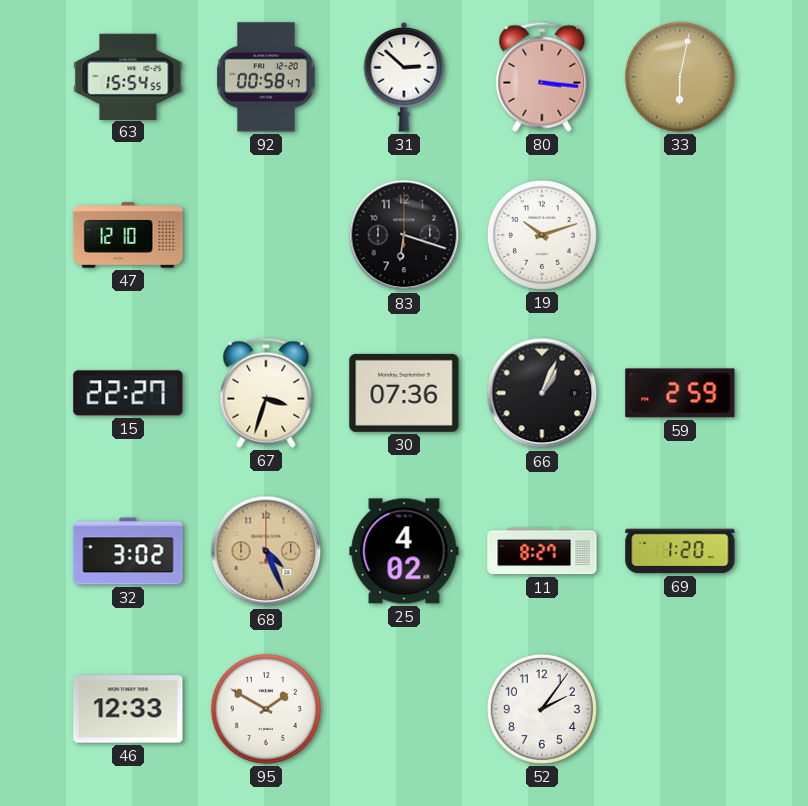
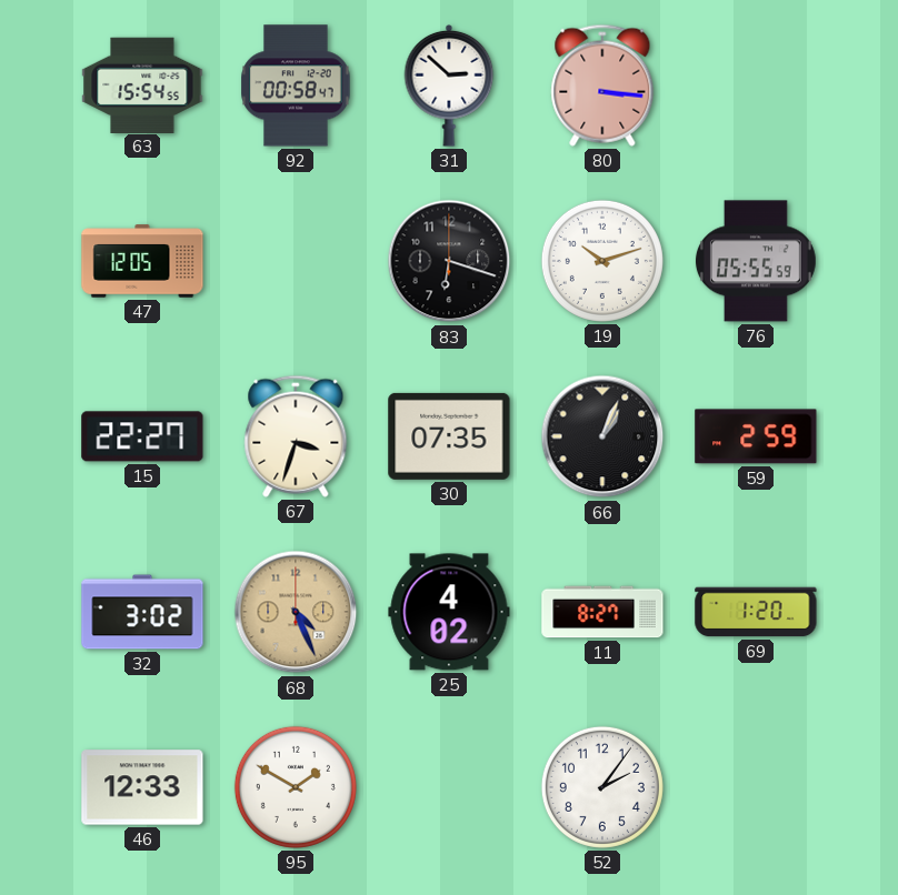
33: 6:02 -> none
47: 12:10 -> 12:05
76: none -> 05:55
30: 07:36 -> 07:35
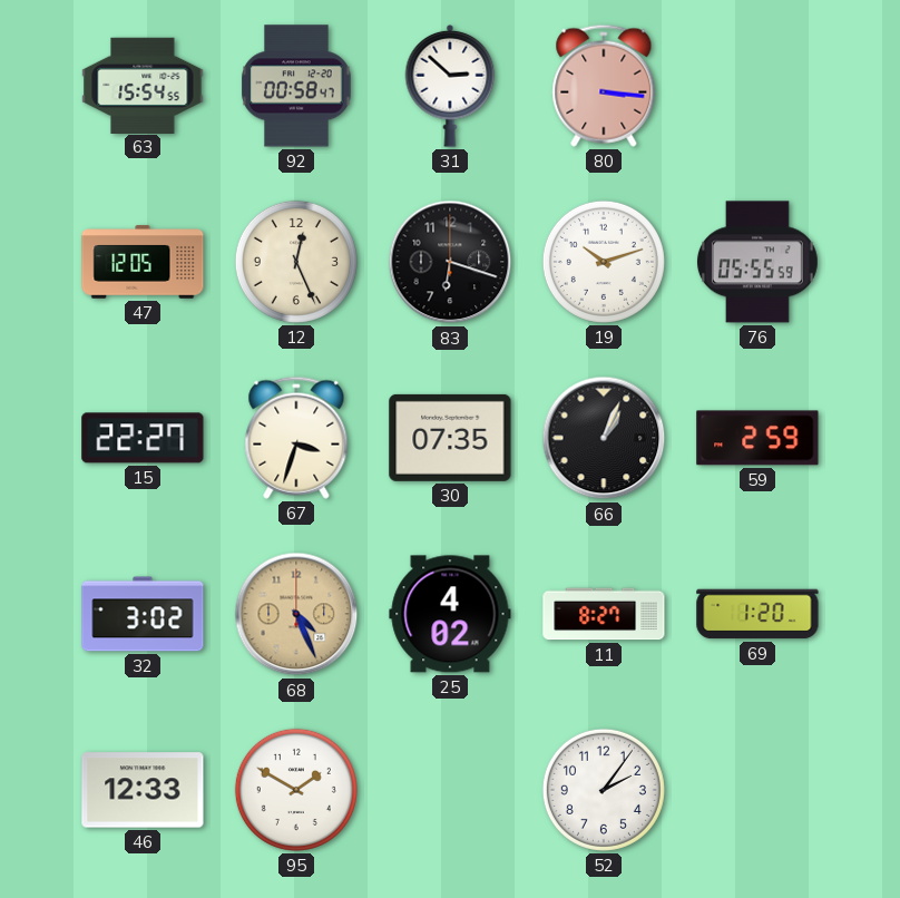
12: none -> 12:26
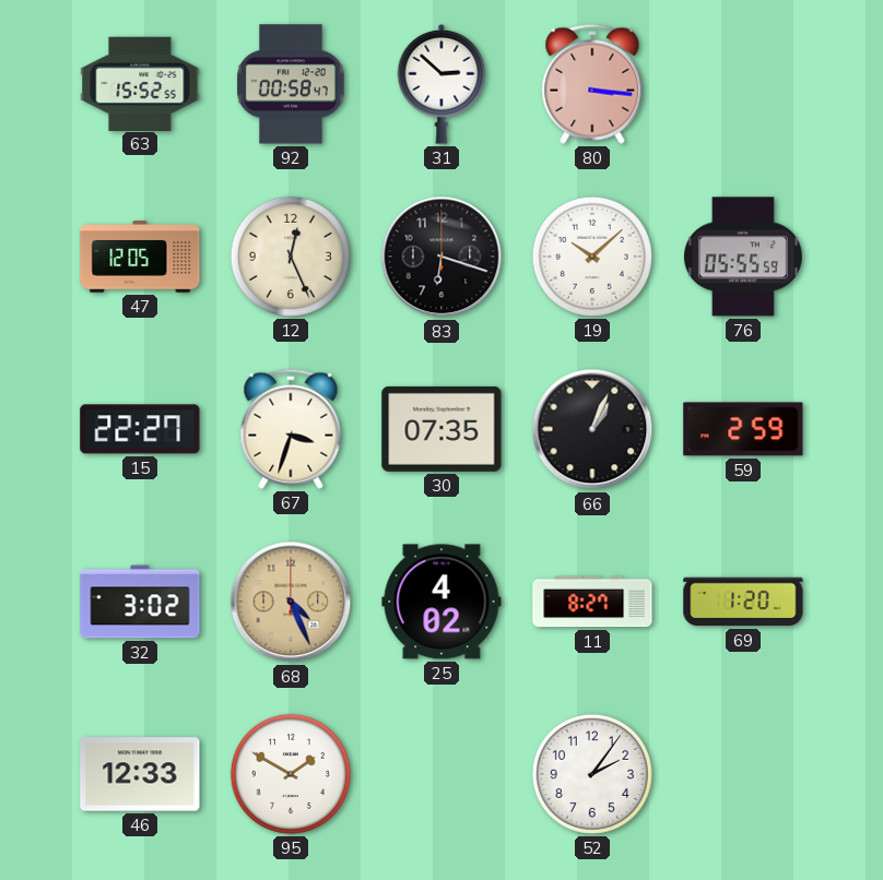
63: 15:54 -> 15:52
19: 10:12 -> 10:08
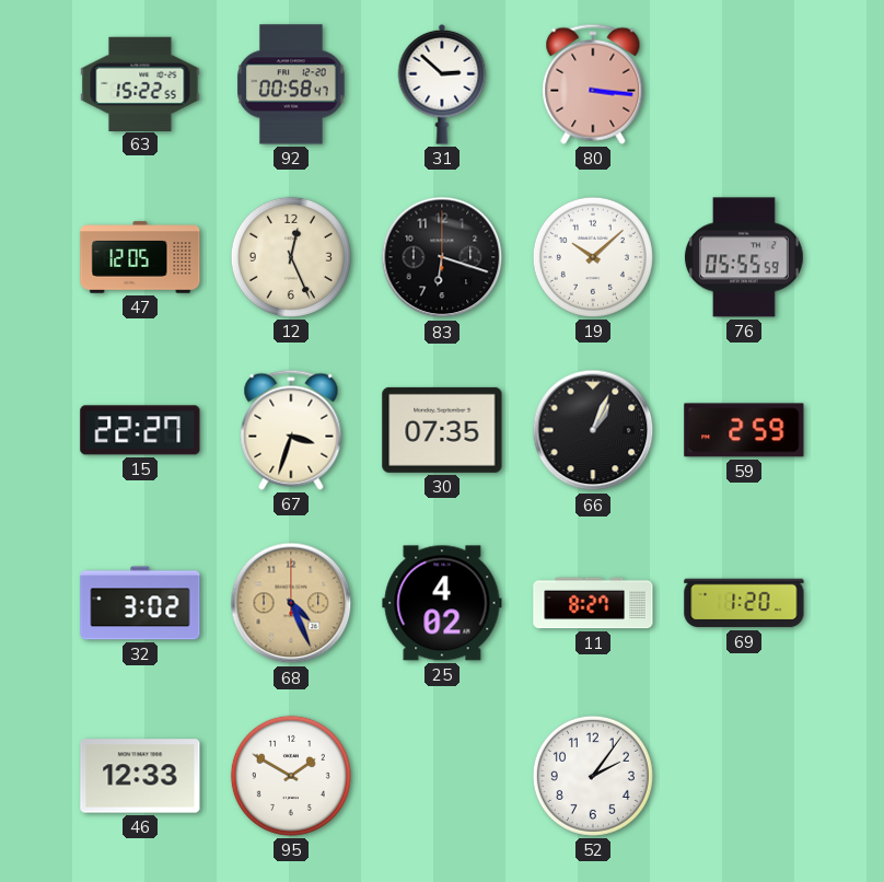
63: 15:52 -> 15:22
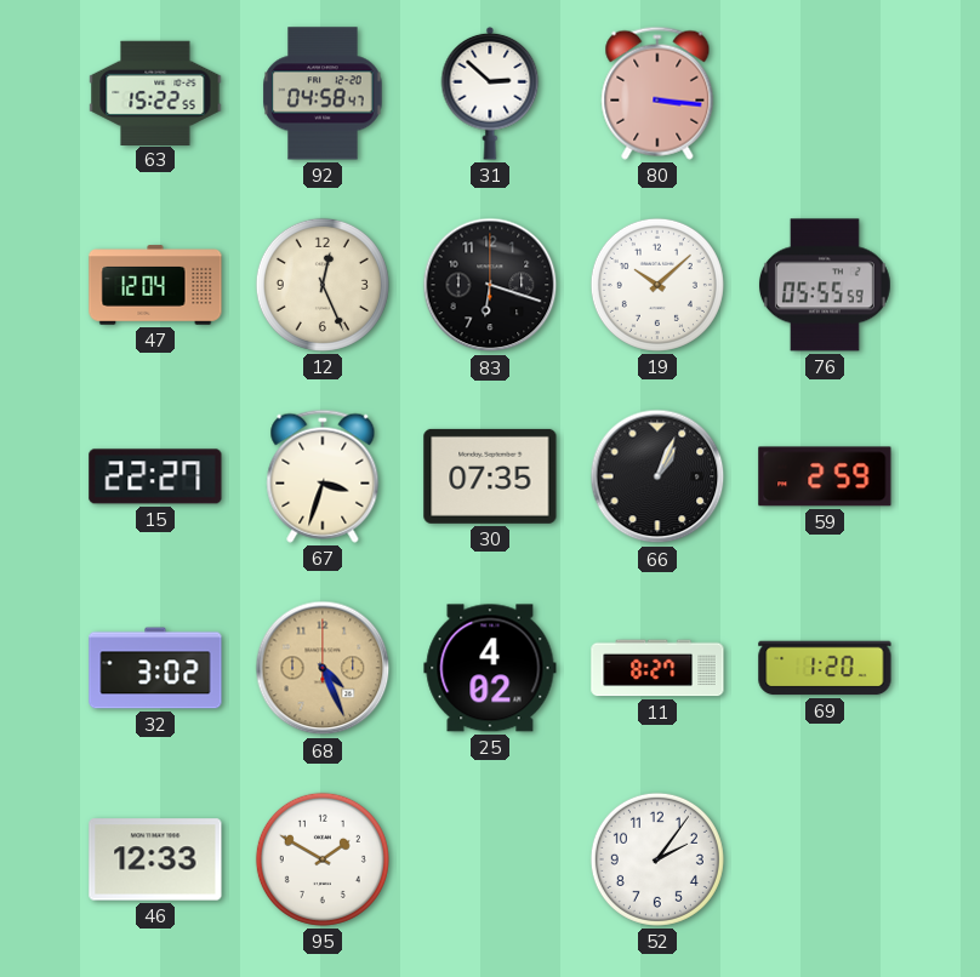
92: 00:58 -> 04:58
47: 12:05 -> 12:04
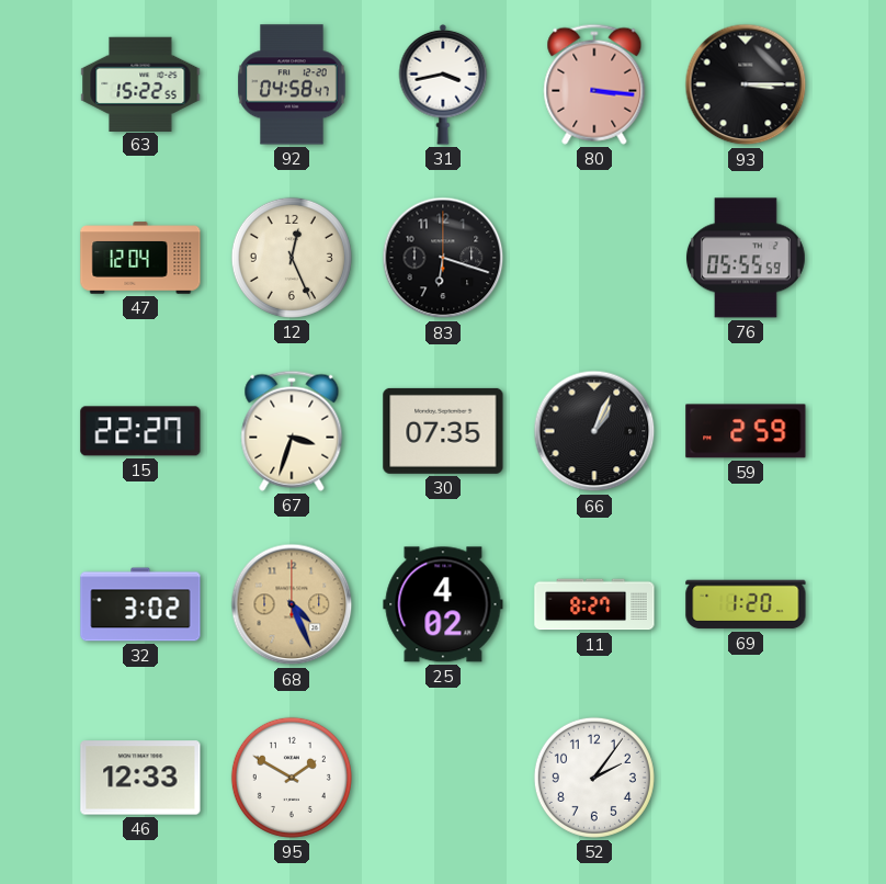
31: 2:52 -> 3:43
93: none -> 3:15
19: 10:08 -> none
